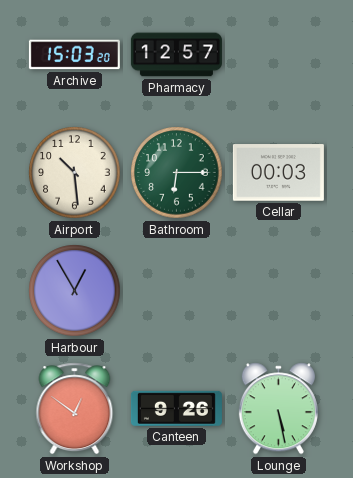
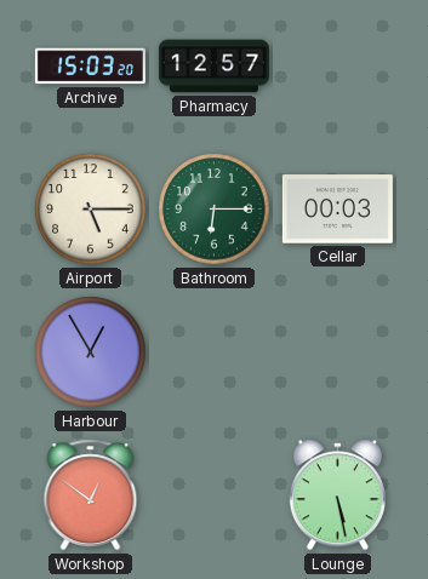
Airport: 10:29 -> 5:15
Canteen: 9:26 -> none
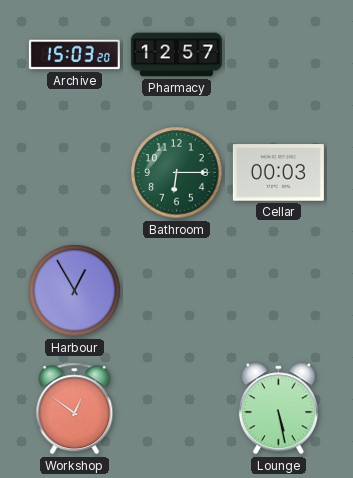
Airport: 5:15 -> none
